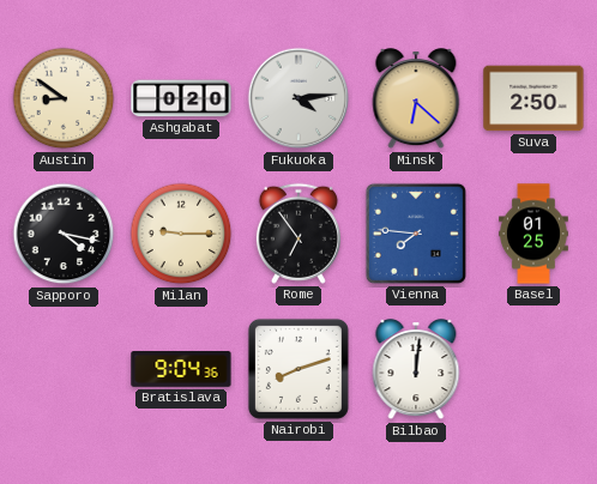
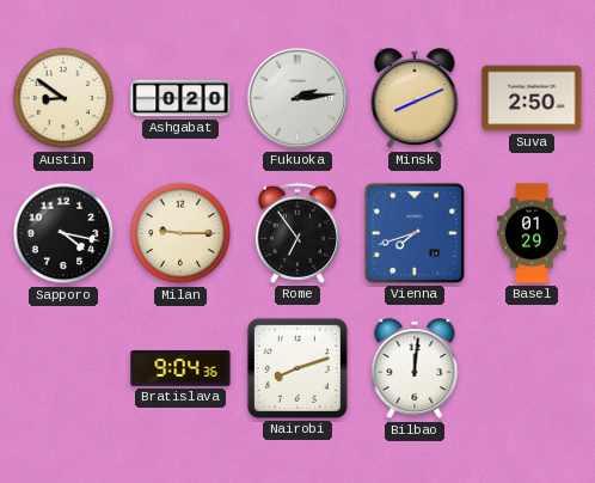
Fukuoka: 4:14 -> 2:14
Minsk: 6:22 -> 8:11
Vienna: 7:46 -> 7:42
Basel: 01:25 -> 01:29
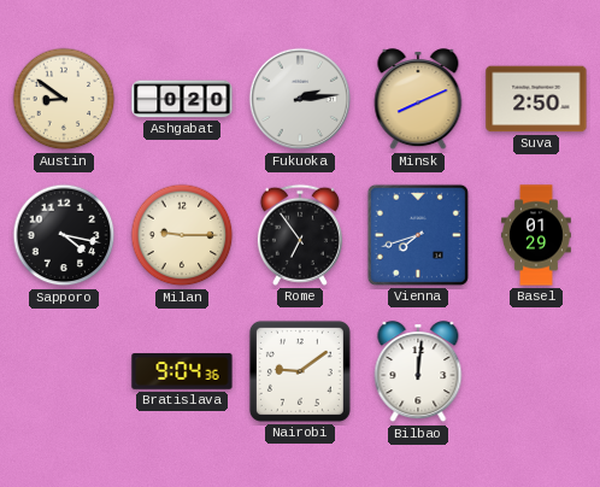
Nairobi: 8:12 -> 9:09
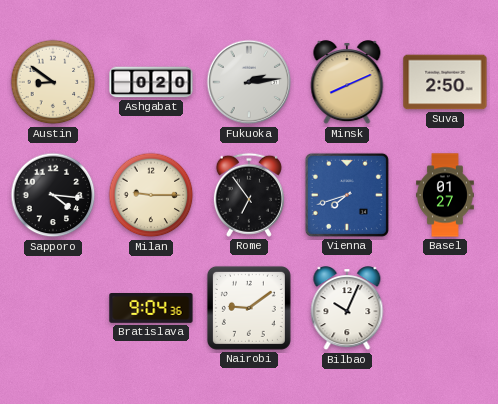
Sapporo: 4:17 -> 4:16
Basel: 01:29 -> 01:27
Bilbao: 12:01 -> 10:04
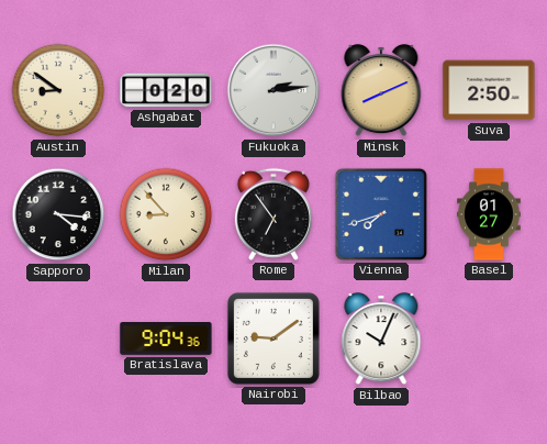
Milan: 9:15 -> 8:53
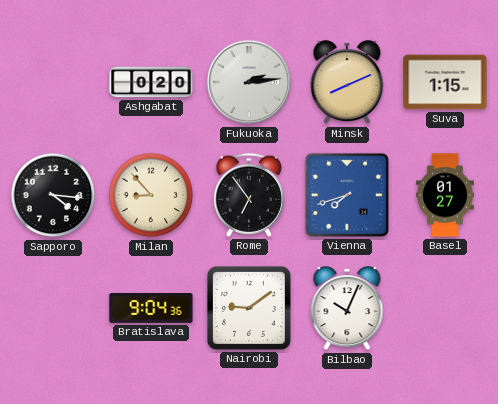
Austin: 8:51 -> none
Suva: 2:50 -> 1:15
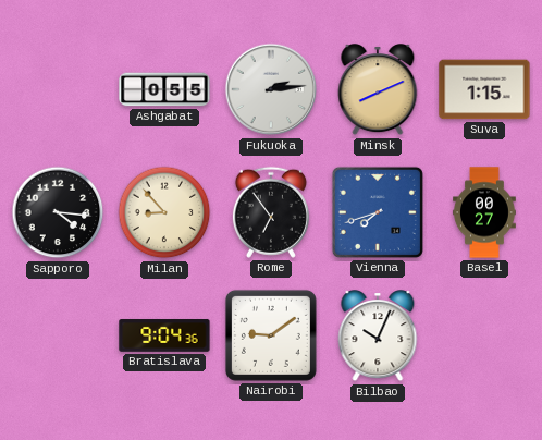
Ashgabat: 0:20 -> 0:55
Basel: 01:27 -> 00:27
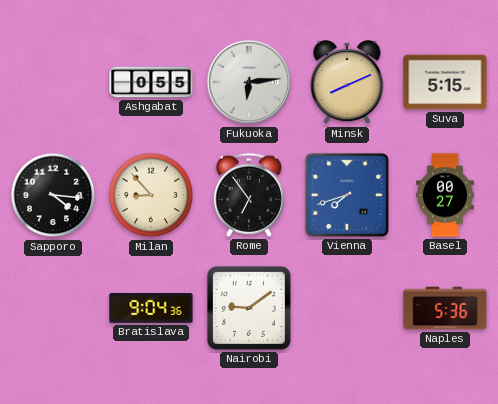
Fukuoka: 2:14 -> 6:14
Suva: 1:15 -> 5:15
Bilbao: 10:04 -> none
Naples: none -> 5:36
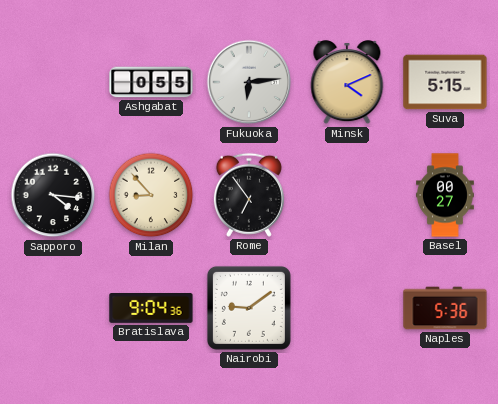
Minsk: 8:11 -> 4:11
Vienna: 7:42 -> none
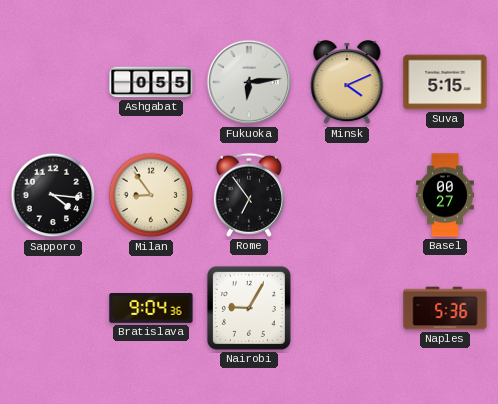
Milan: 8:53 -> 8:54
Nairobi: 9:09 -> 9:05
